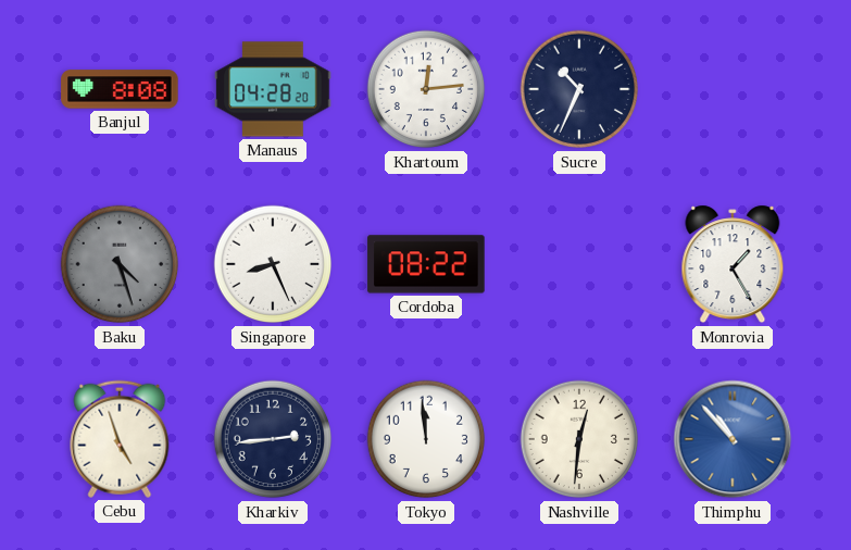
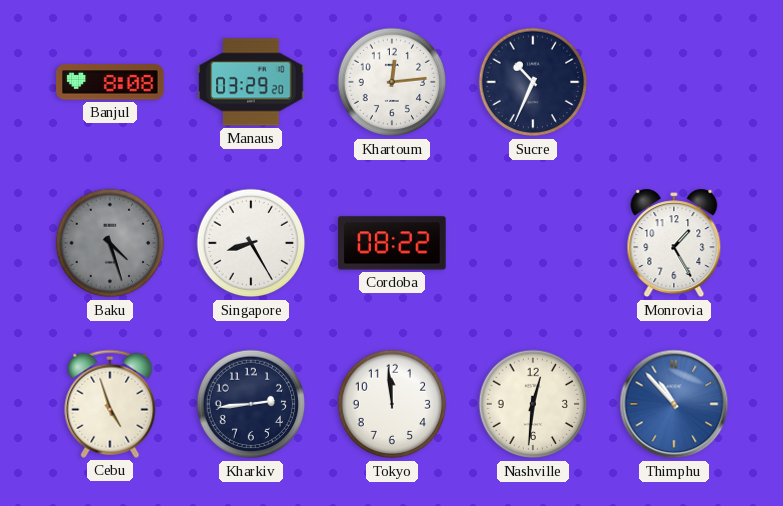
Manaus: 04:28 -> 03:29
Singapore: 8:26 -> 8:25
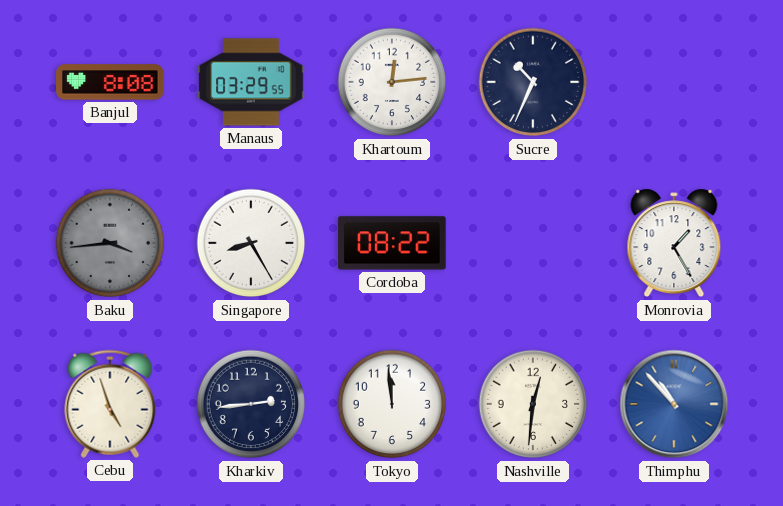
Manaus: 03:29:20 -> 03:29:55
Baku: 4:27 -> 3:44
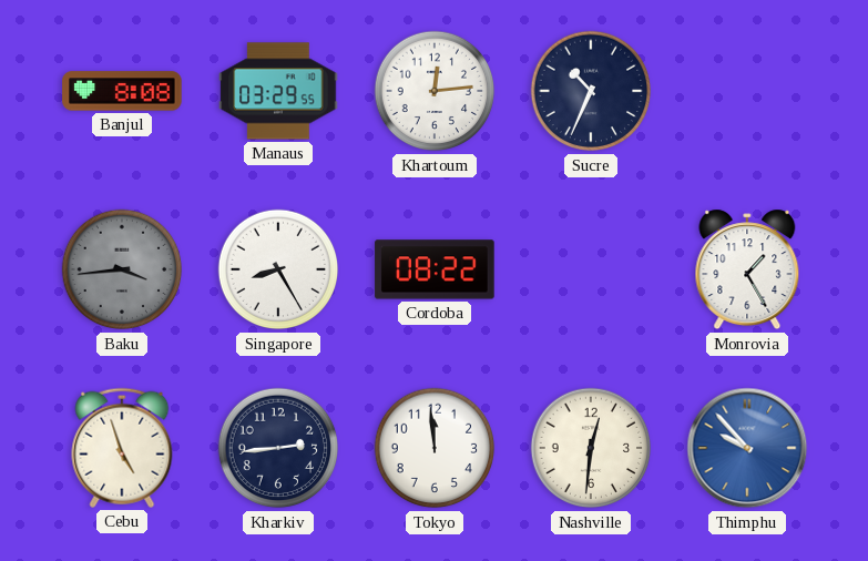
Thimphu: 10:53 -> 9:53
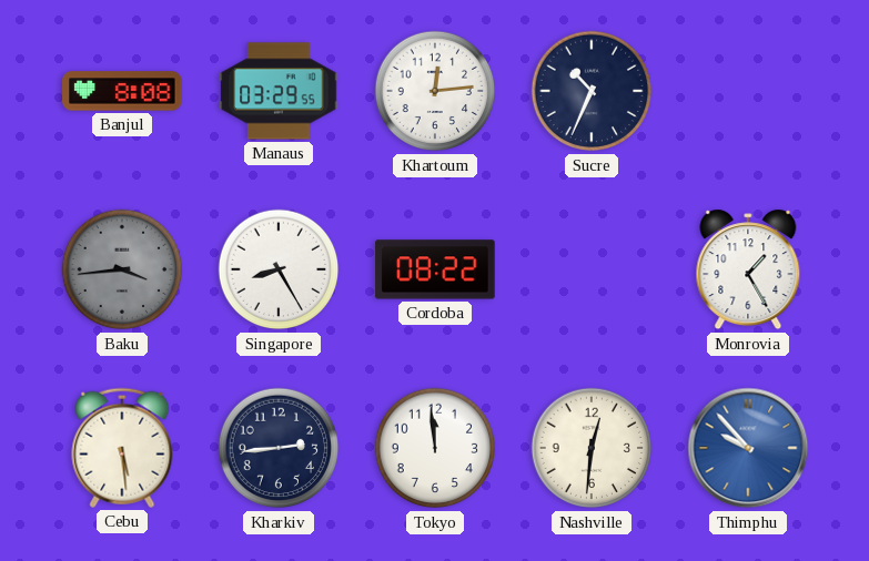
Cebu: 4:57 -> 5:29
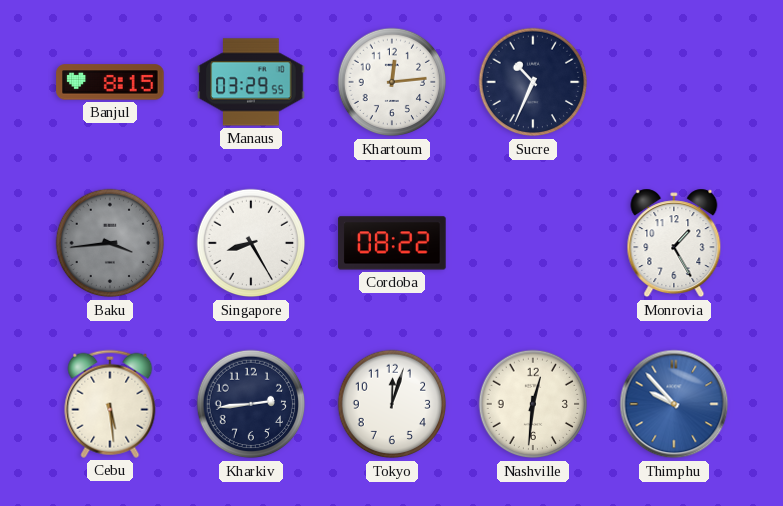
Banjul: 8:08 -> 8:15
Tokyo: 11:59 -> 12:03
